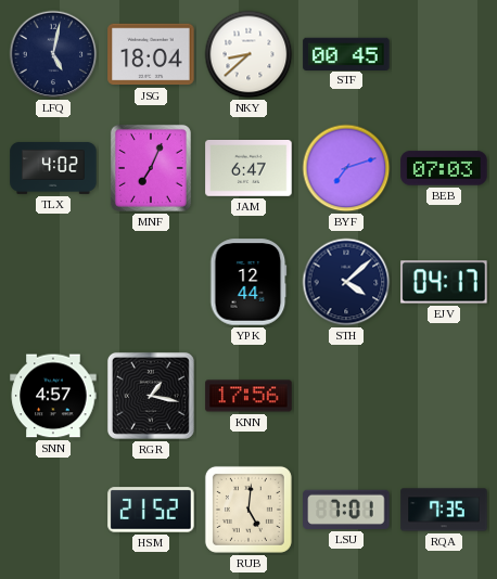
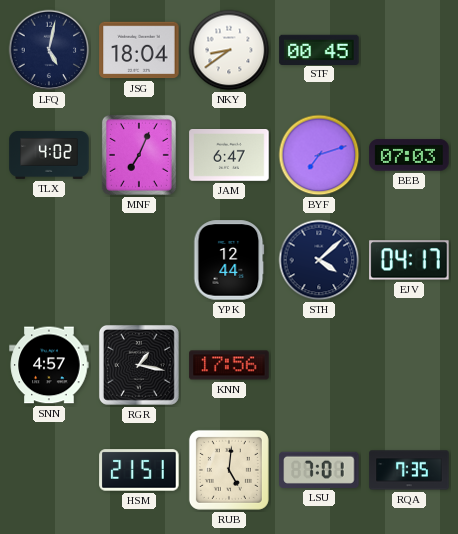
NKY: 8:38 -> 8:39
HSM: 21:52 -> 21:51
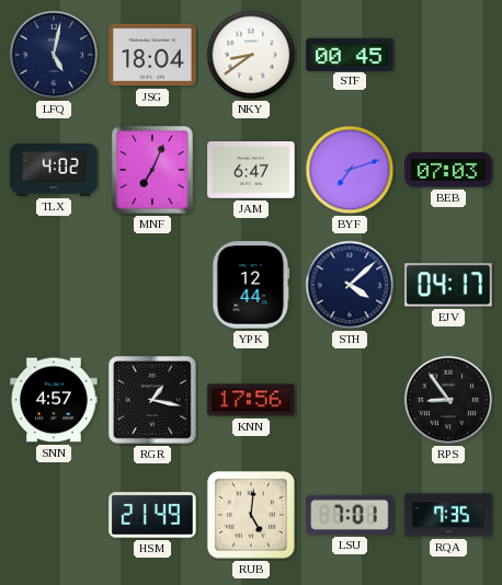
RPS: none -> 8:54
HSM: 21:51 -> 21:49
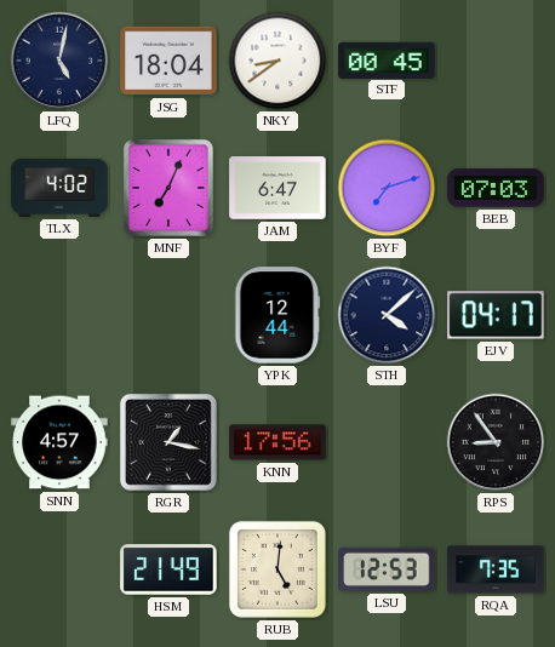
LSU: 7:01 -> 12:53
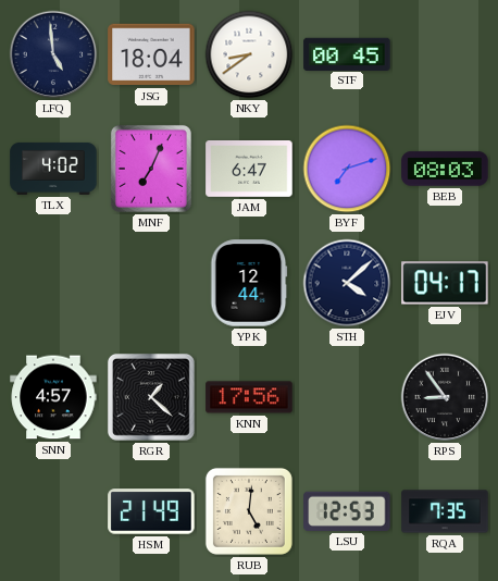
LFQ: 5:02 -> 4:59
BEB: 07:03 -> 08:03
RGR: 1:17 -> 1:22
